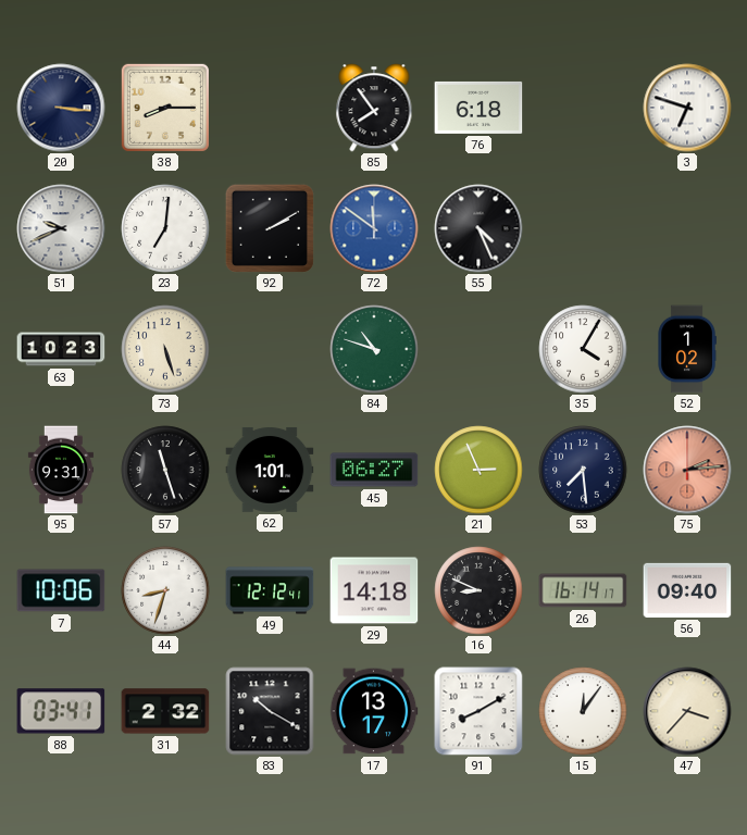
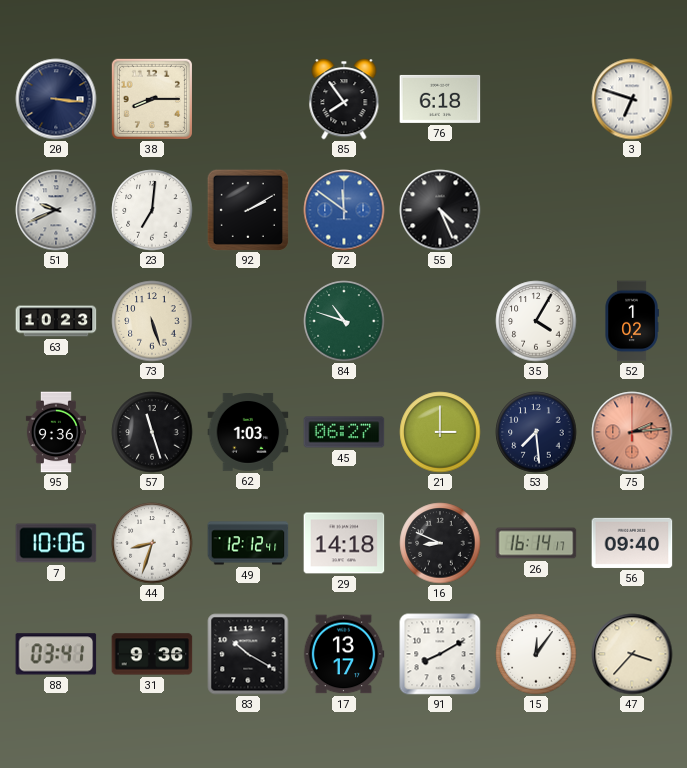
95: 9:31 -> 9:36
62: 1:01 -> 1:03
21: 2:56 -> 3:00
31: 2:32 -> 9:36
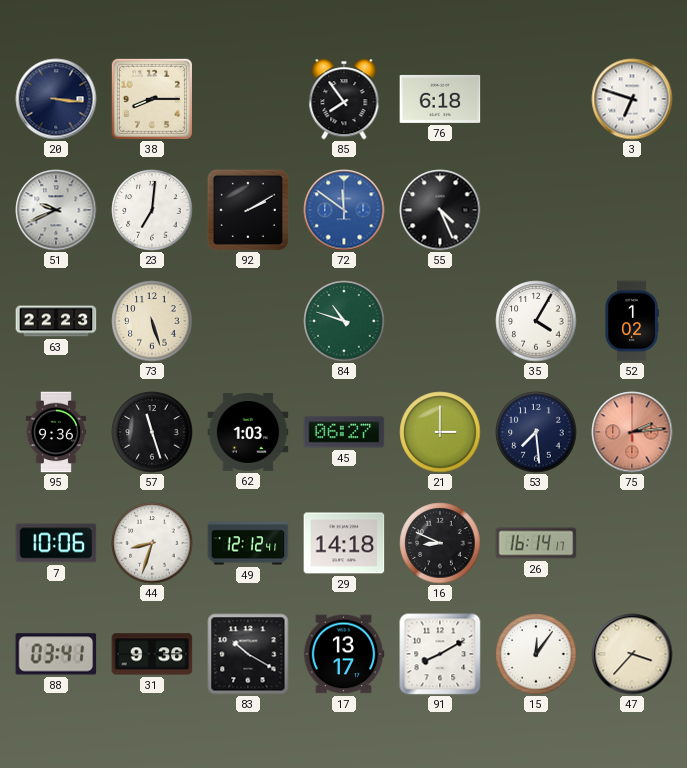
63: 10:23 -> 22:23
56: 09:40 -> none
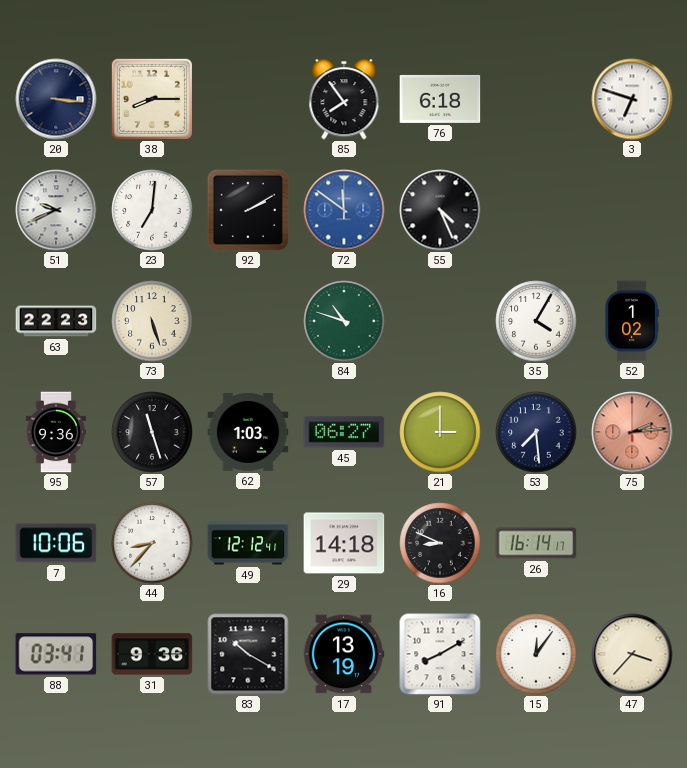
44: 8:33 -> 8:37
17: 13:17 -> 13:19
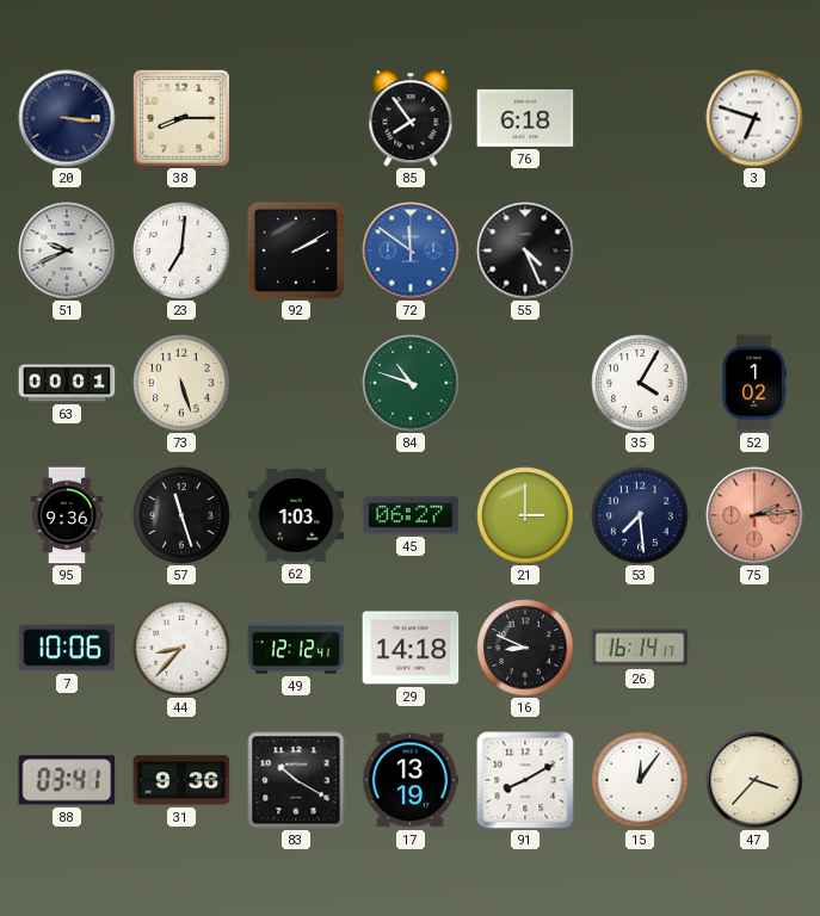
63: 22:23 -> 00:01
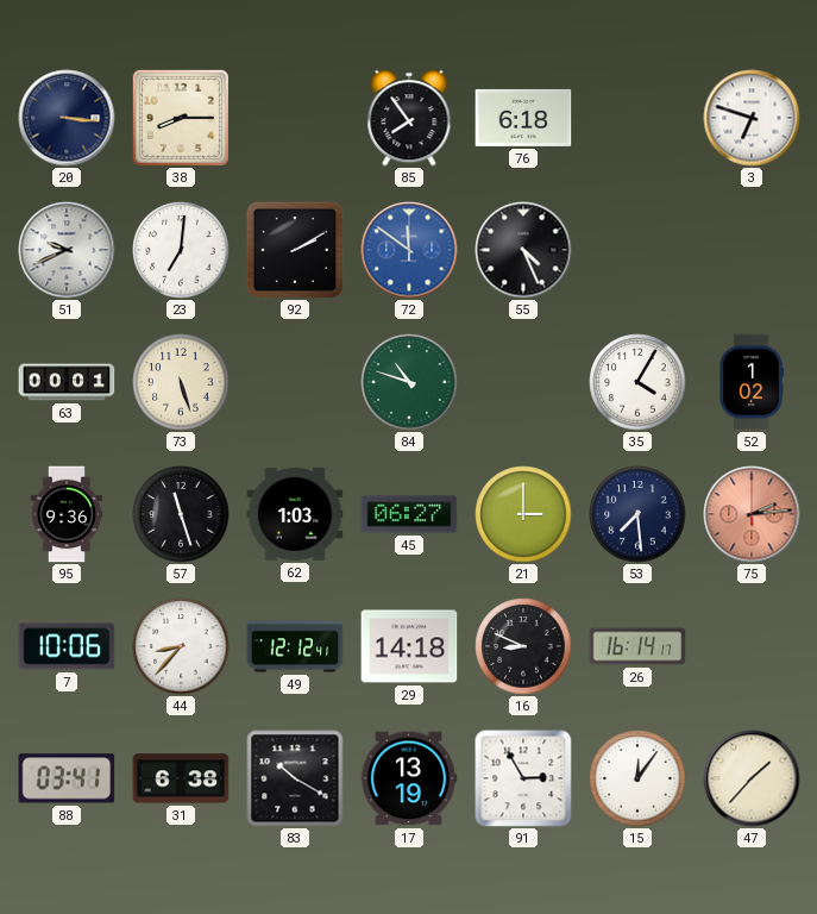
31: 9:36 -> 6:38
91: 8:10 -> 2:55
47: 3:37 -> 1:37
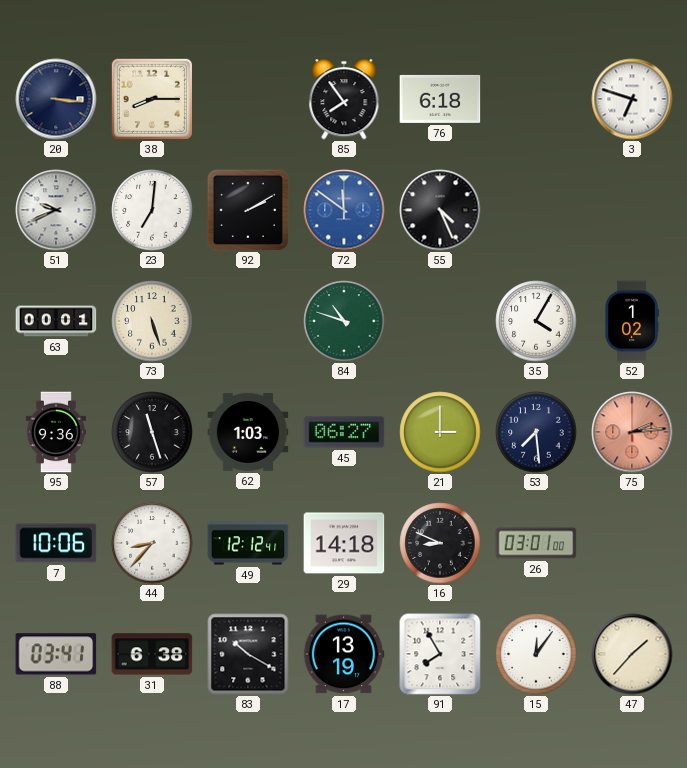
26: 16:14 -> 03:01
91: 2:55 -> 7:55
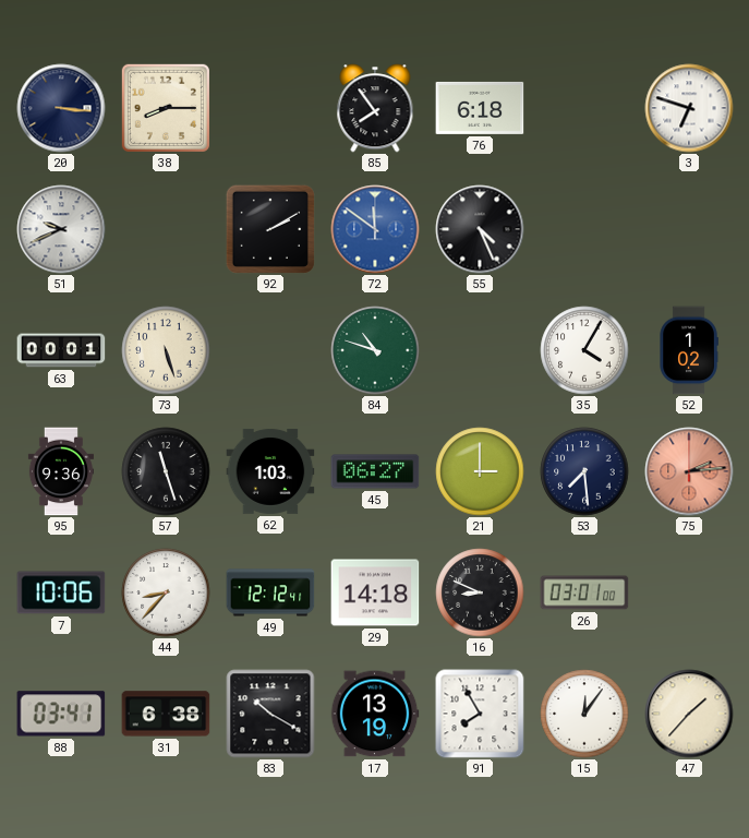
23: 7:01 -> none
